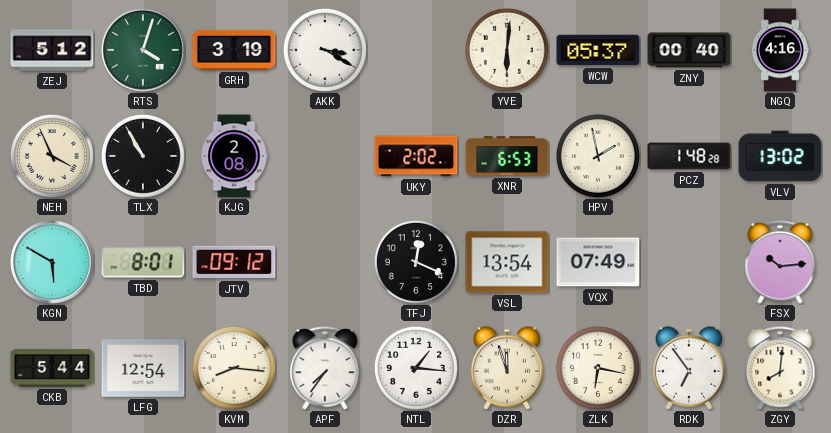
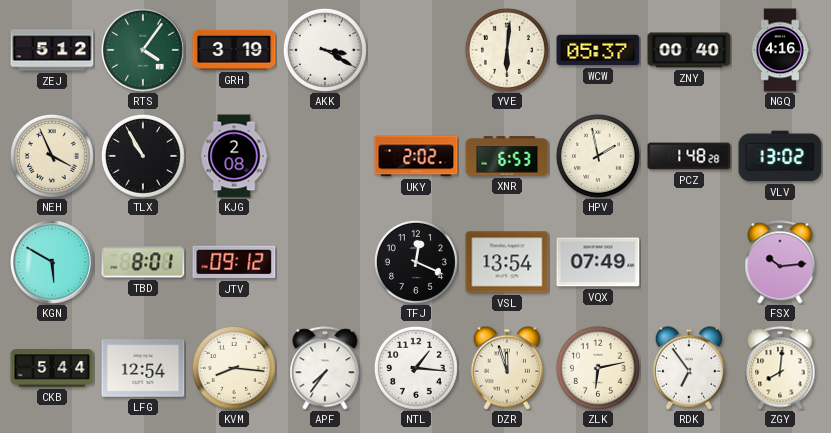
RTS: 4:03 -> 4:06
ZLK: 6:17 -> 6:13
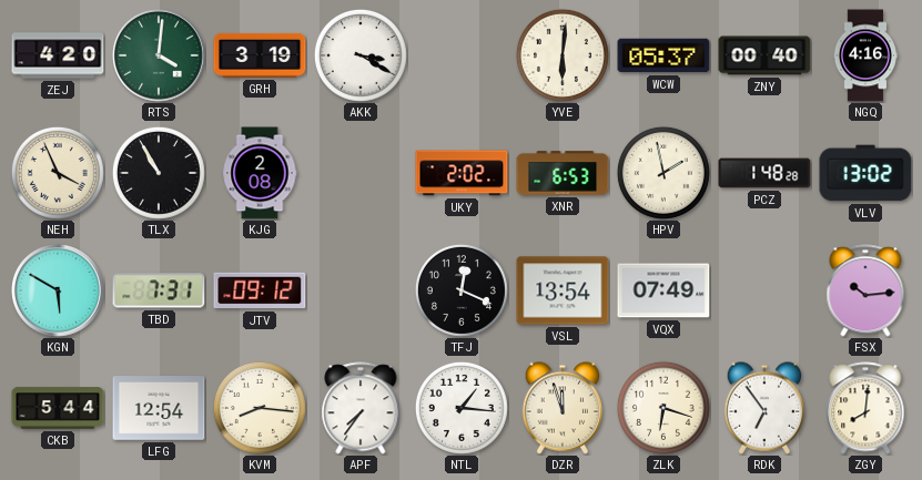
ZEJ: 5:12 -> 4:20
RTS: 4:06 -> 4:01
TBD: 8:01 -> 7:31
ZLK: 6:13 -> 6:18
